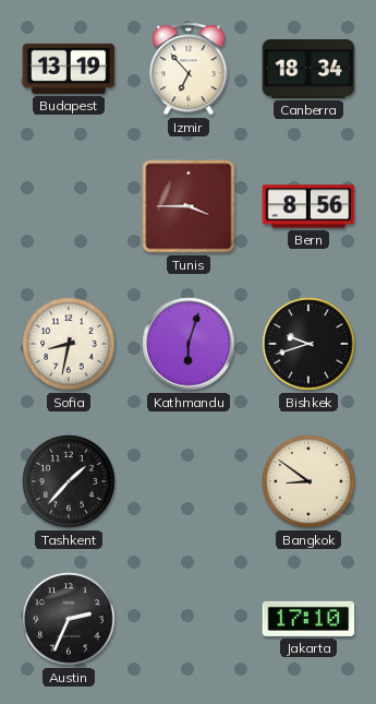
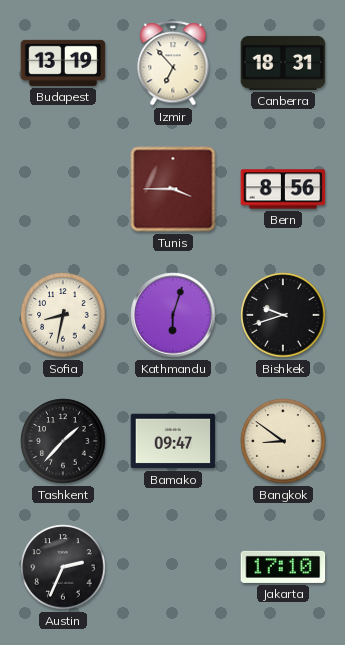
Canberra: 18:34 -> 18:31
Bamako: none -> 09:47
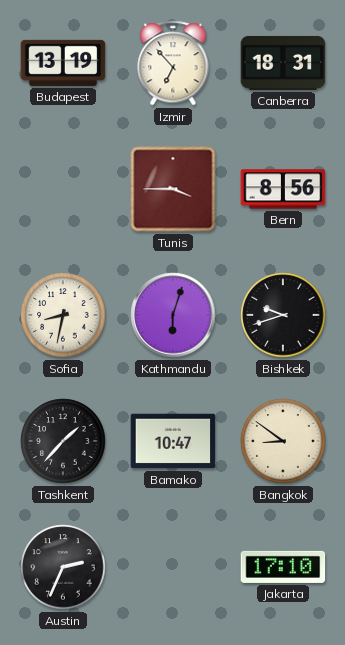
Bamako: 09:47 -> 10:47
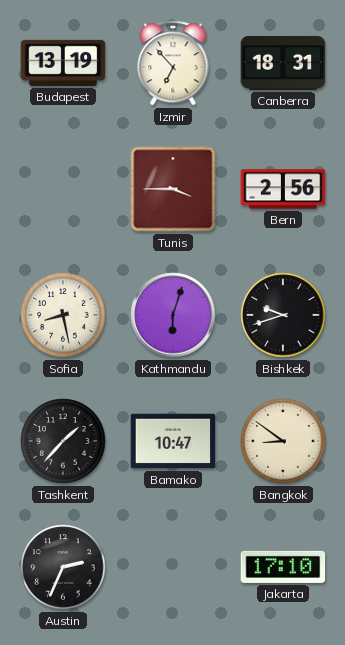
Bern: 8:56 -> 2:56
Sofia: 8:32 -> 8:28
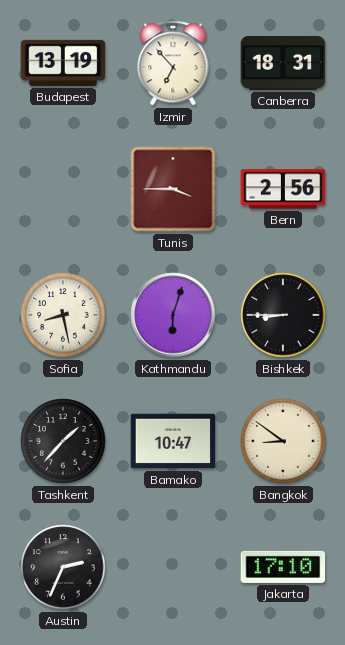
Bishkek: 9:42 -> 8:45
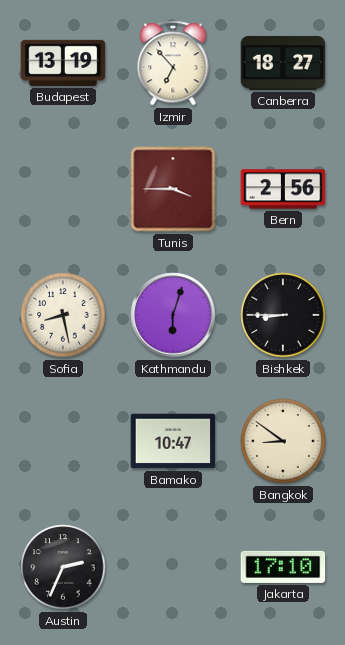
Canberra: 18:31 -> 18:27
Tashkent: 1:37 -> none
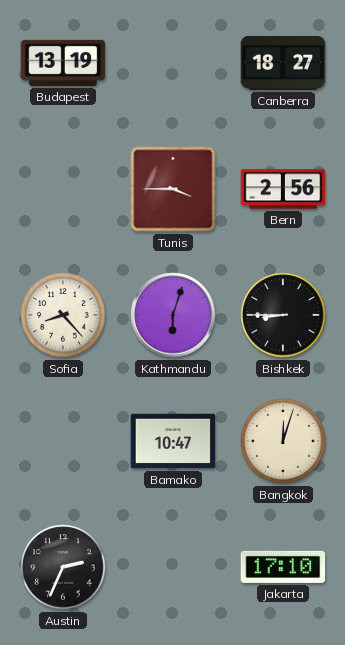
Izmir: 6:53 -> none
Sofia: 8:28 -> 8:23
Bangkok: 8:51 -> 12:03
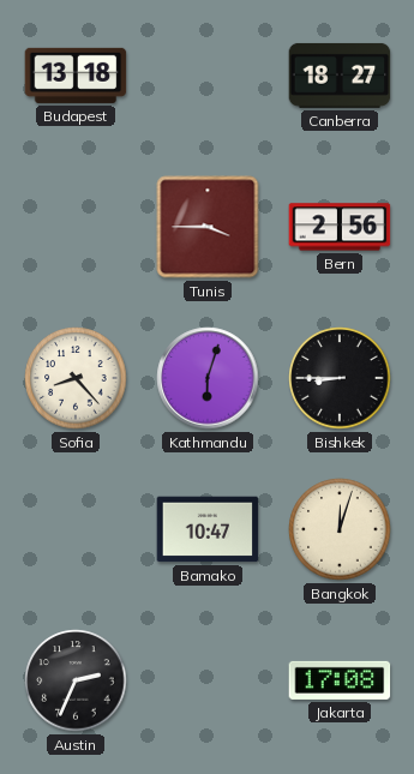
Budapest: 13:19 -> 13:18
Jakarta: 17:10 -> 17:08
